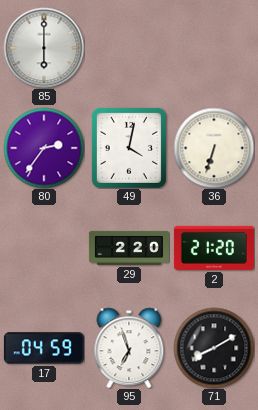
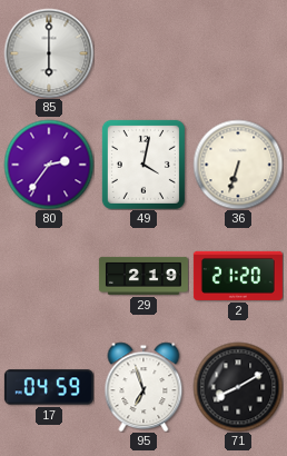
29: 2:20 -> 2:19
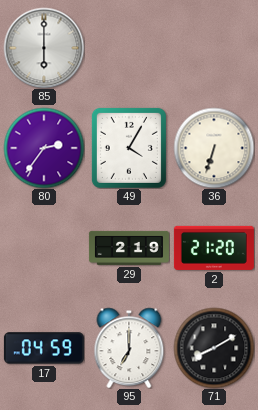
49: 4:02 -> 4:05
95: 6:57 -> 7:00
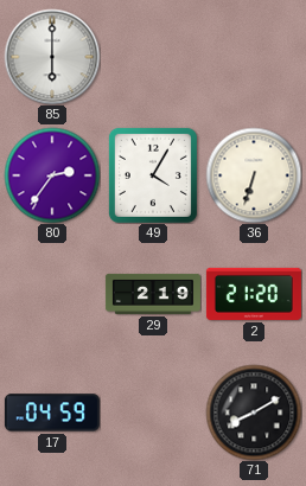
95: 7:00 -> none
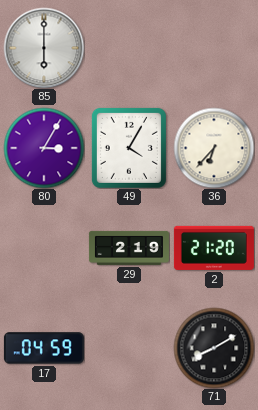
80: 2:36 -> 3:05
36: 6:33 -> 6:37
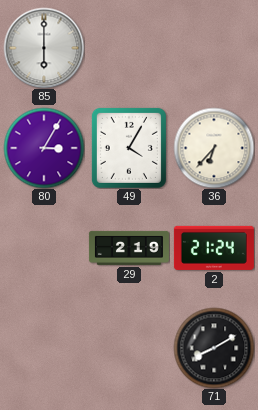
2: 21:20 -> 21:24
17: 04:59 -> none
